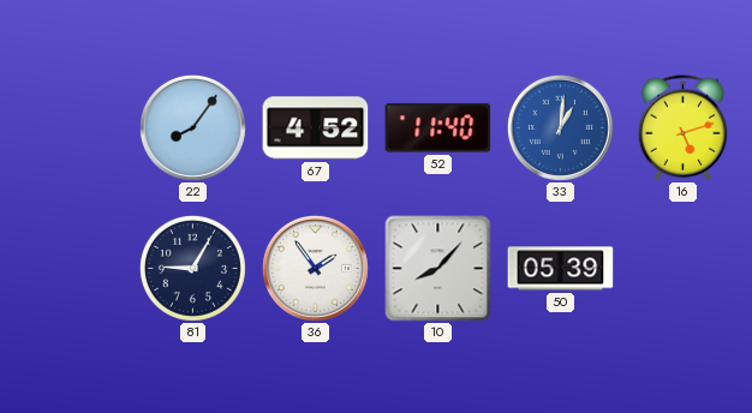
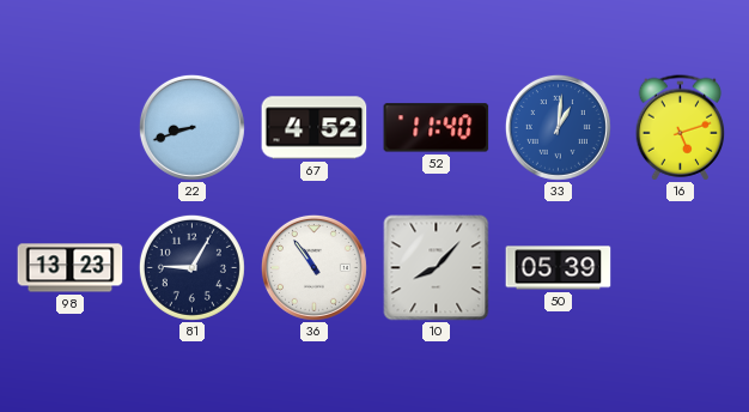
22: 8:06 -> 8:42
98: none -> 13:23
36: 1:54 -> 10:54
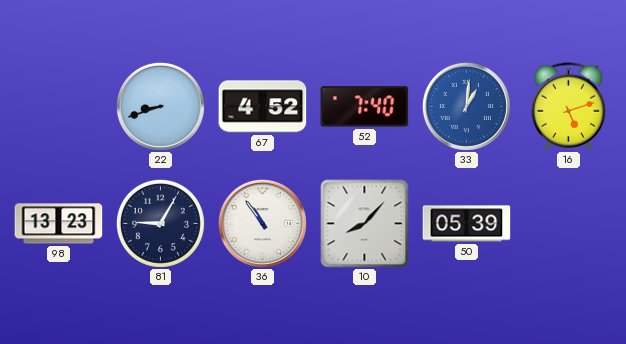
52: 11:40 -> 7:40
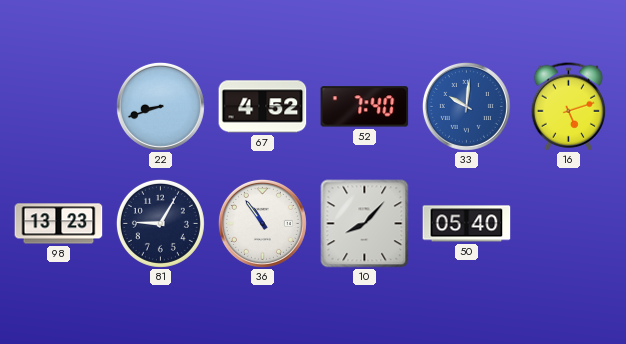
33: 1:01 -> 10:01
50: 05:39 -> 05:40
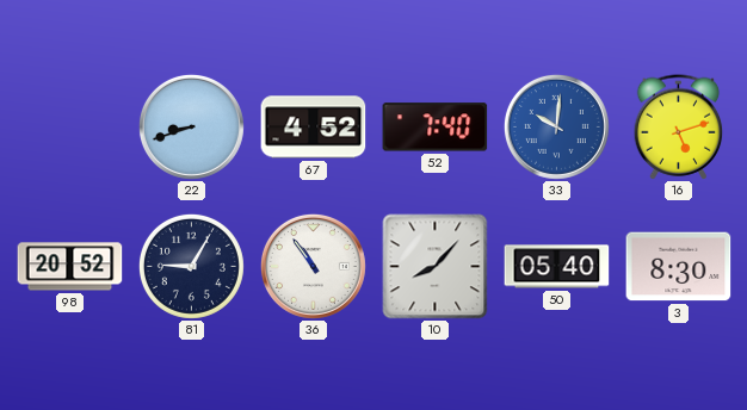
98: 13:23 -> 20:52
3: none -> 8:30
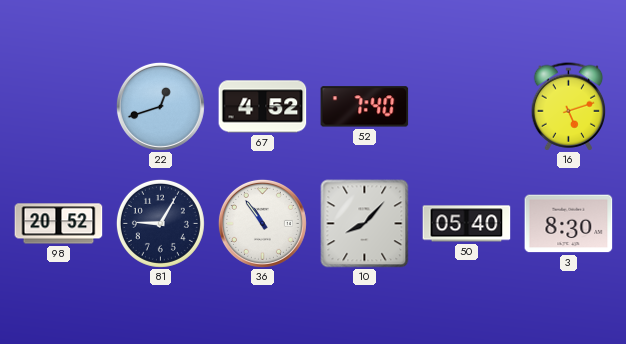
22: 8:42 -> 12:42
33: 10:01 -> none
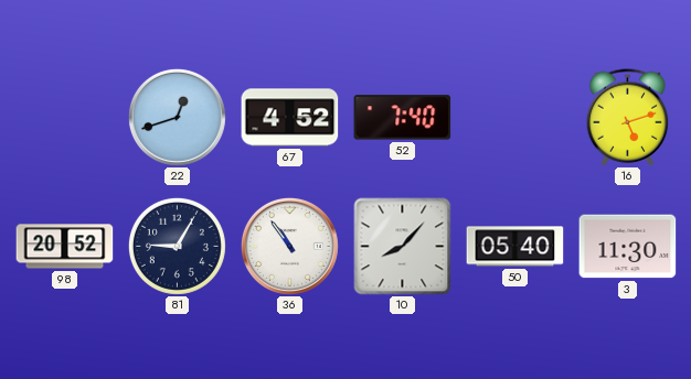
3: 8:30 -> 11:30
